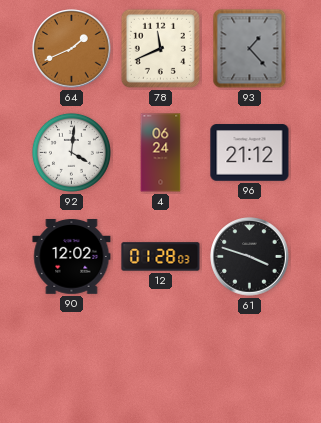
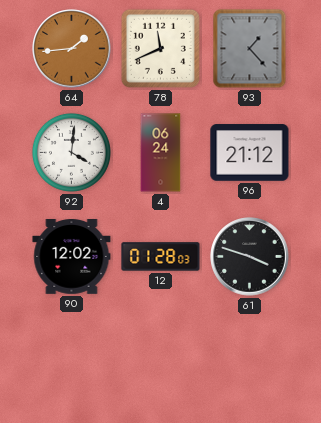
64: 1:41 -> 1:44
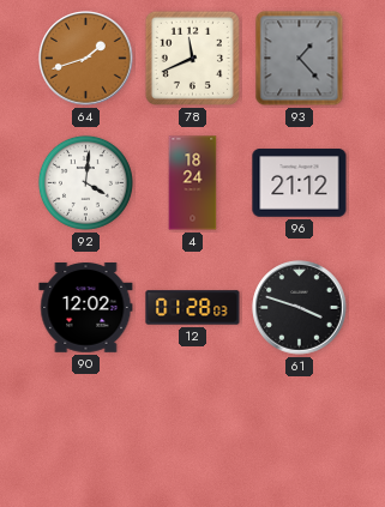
64: 1:44 -> 1:42
4: 06:24 -> 18:24
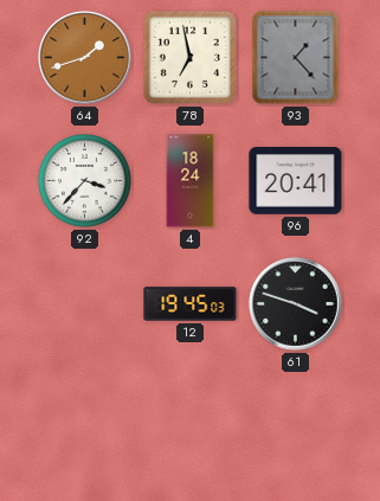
78: 11:41 -> 6:58
92: 4:01 -> 3:37
96: 21:12 -> 20:41
90: 12:02 -> none
12: 01:28 -> 19:45
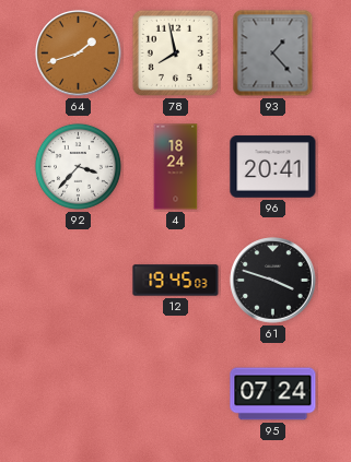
78: 6:58 -> 7:58
95: none -> 07:24
